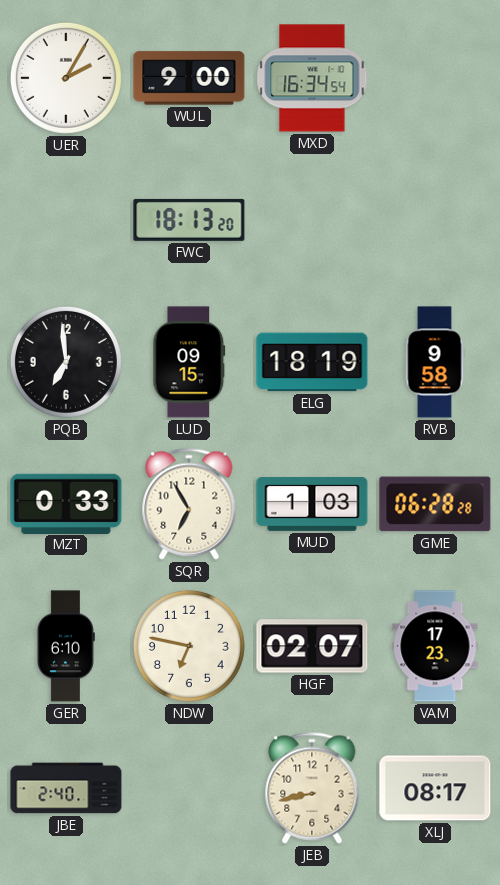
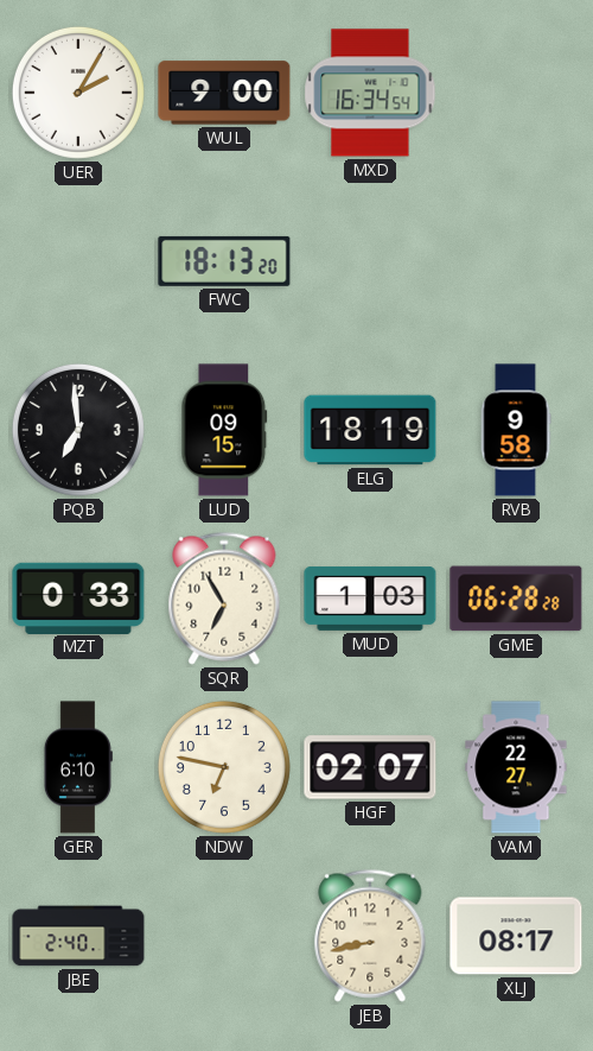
VAM: 17:23 -> 22:27
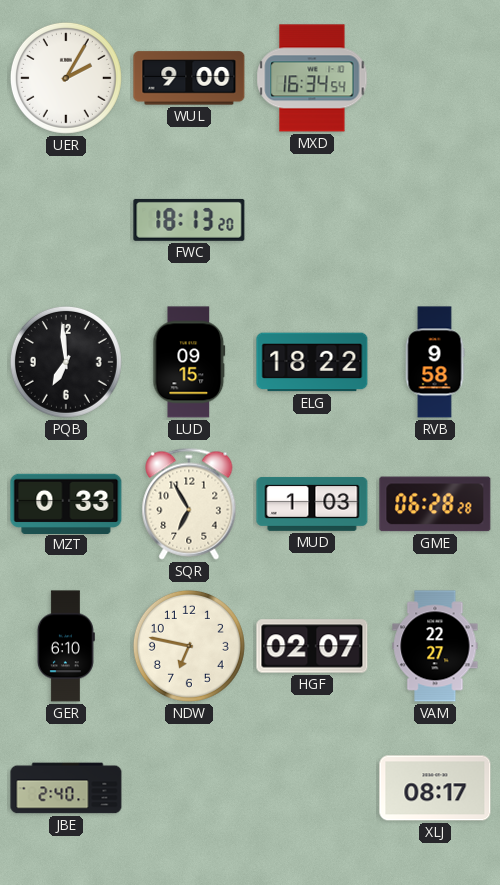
ELG: 18:19 -> 18:22
JEB: 8:43 -> none
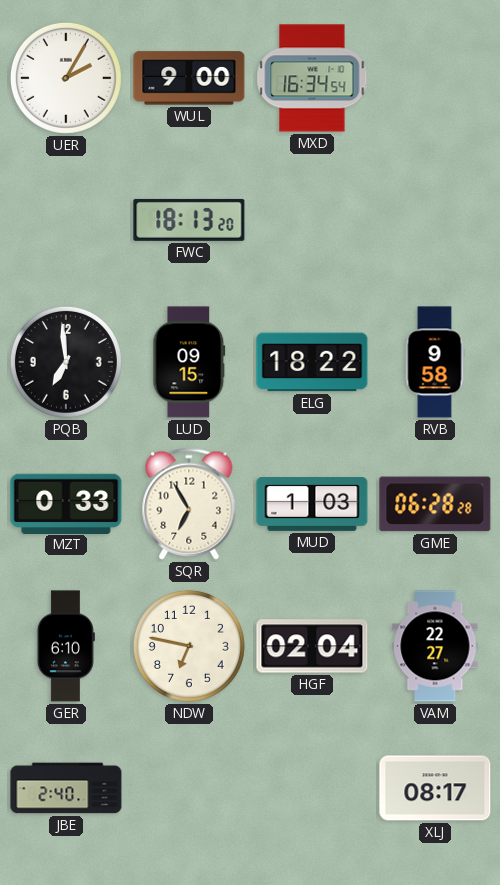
HGF: 02:07 -> 02:04
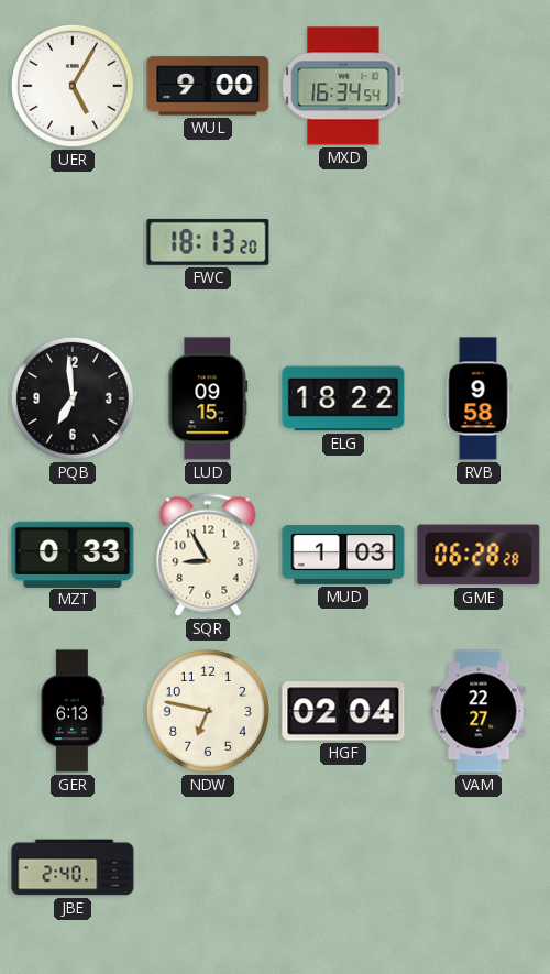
UER: 2:05 -> 5:05
SQR: 6:55 -> 8:55
GER: 6:10 -> 6:13
XLJ: 08:17 -> none
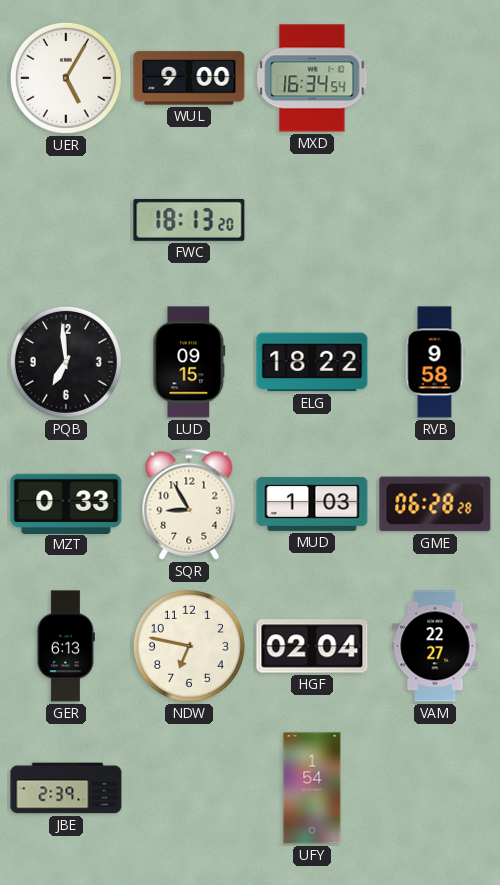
JBE: 2:40 -> 2:39
UFY: none -> 1:54
